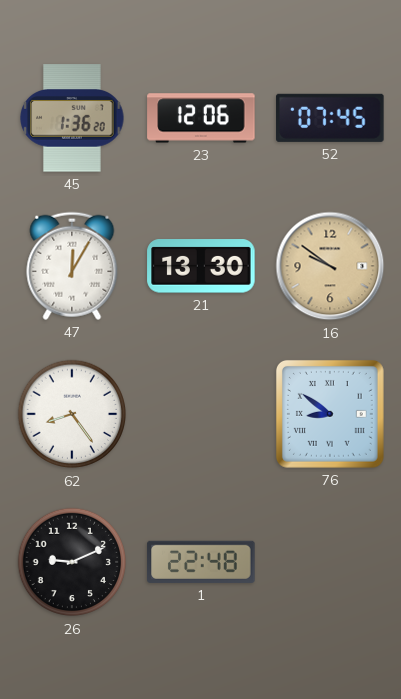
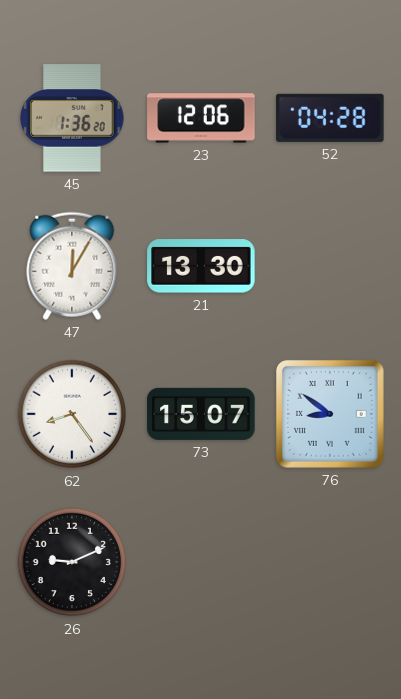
52: 07:45 -> 04:28
16: 9:51 -> none
73: none -> 15:07
1: 22:48 -> none
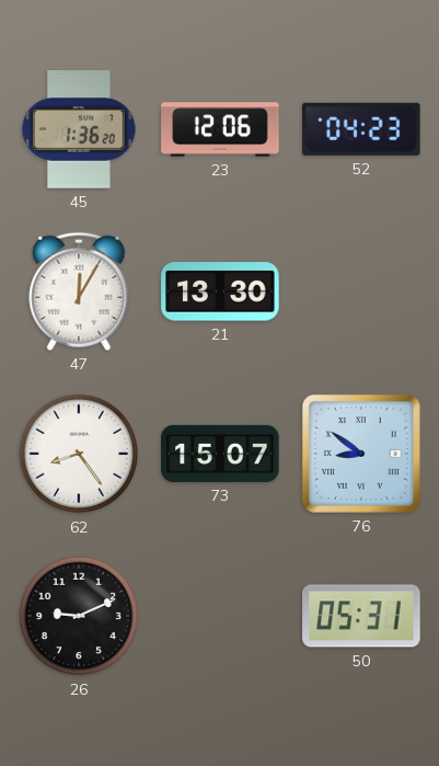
52: 04:28 -> 04:23
50: none -> 05:31
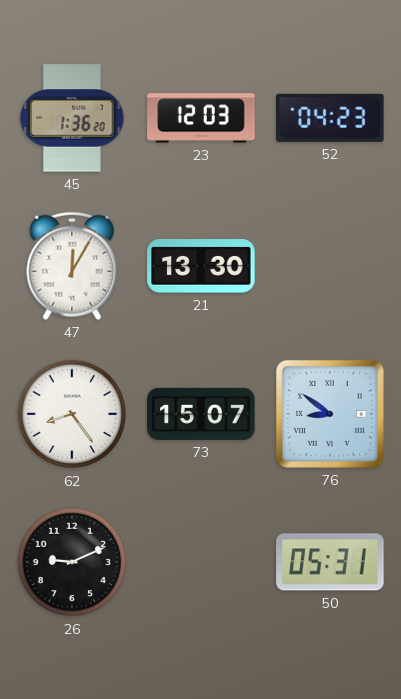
23: 12:06 -> 12:03
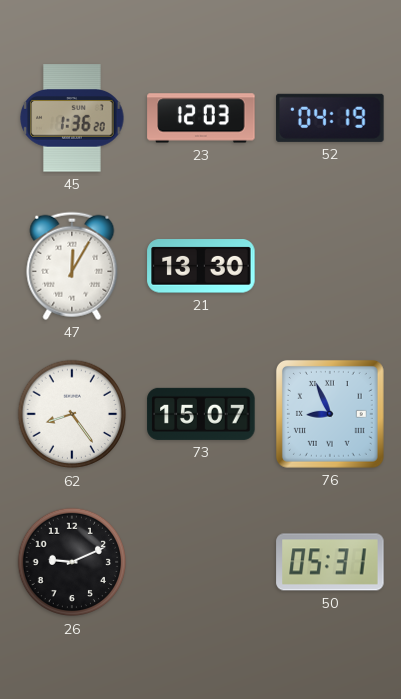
52: 04:23 -> 04:19
76: 8:51 -> 8:56
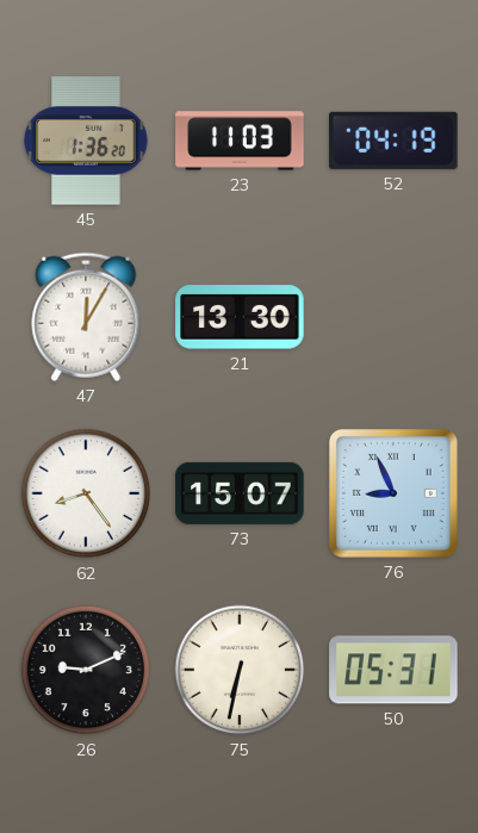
23: 12:03 -> 11:03
75: none -> 6:32
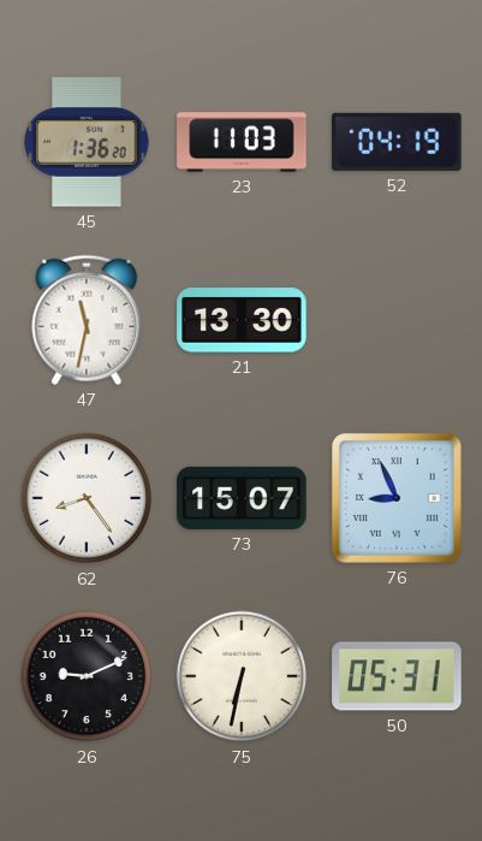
47: 12:05 -> 11:32
